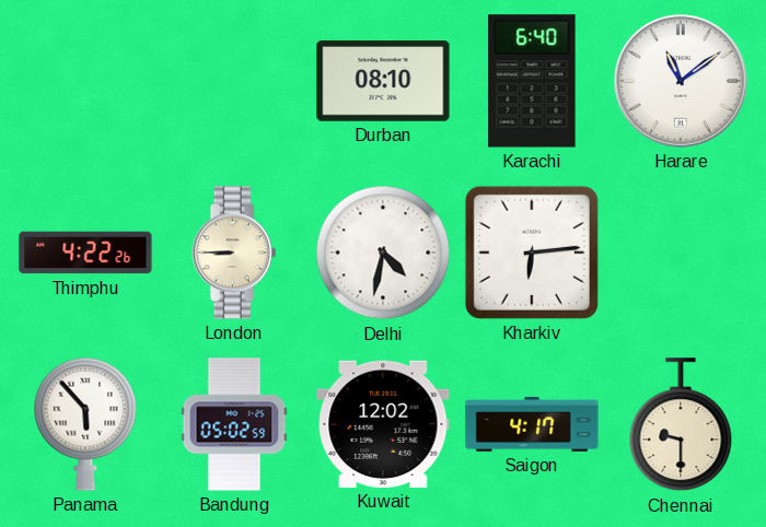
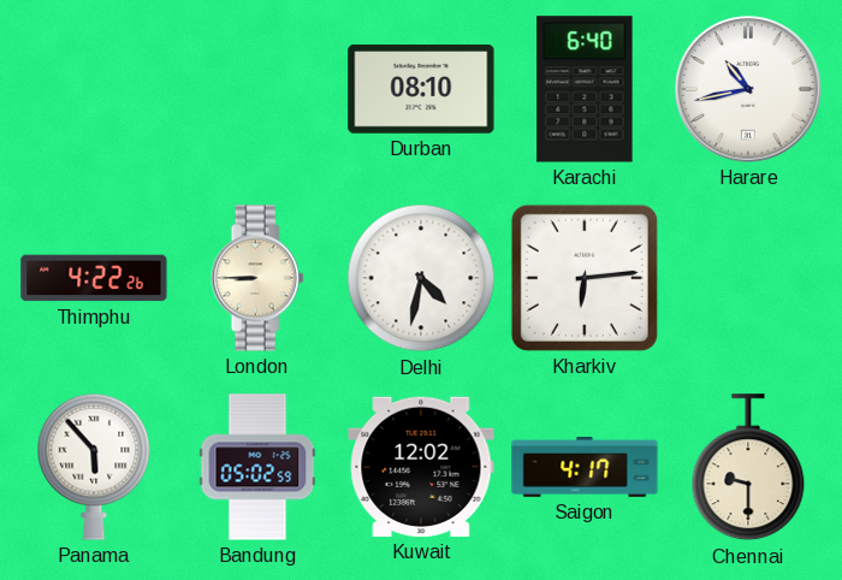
Harare: 11:09 -> 10:43
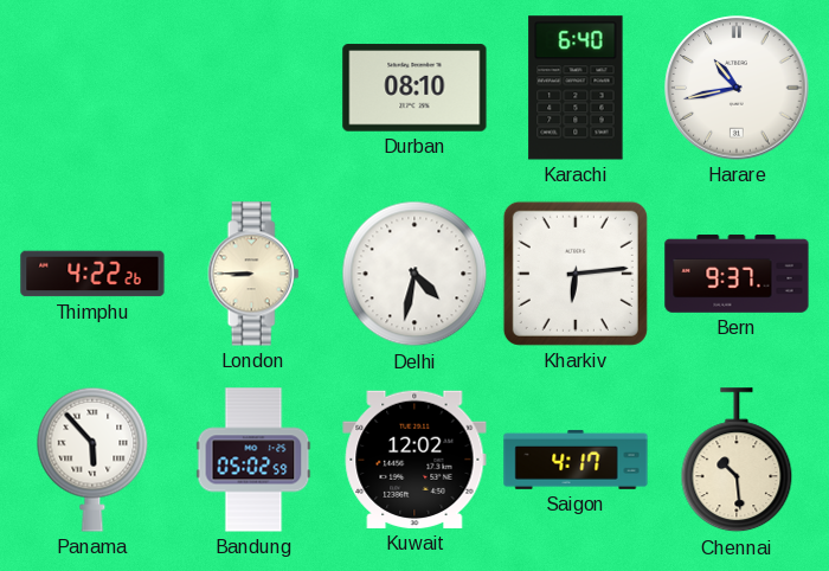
Bern: none -> 9:37
Chennai: 9:30 -> 10:29
